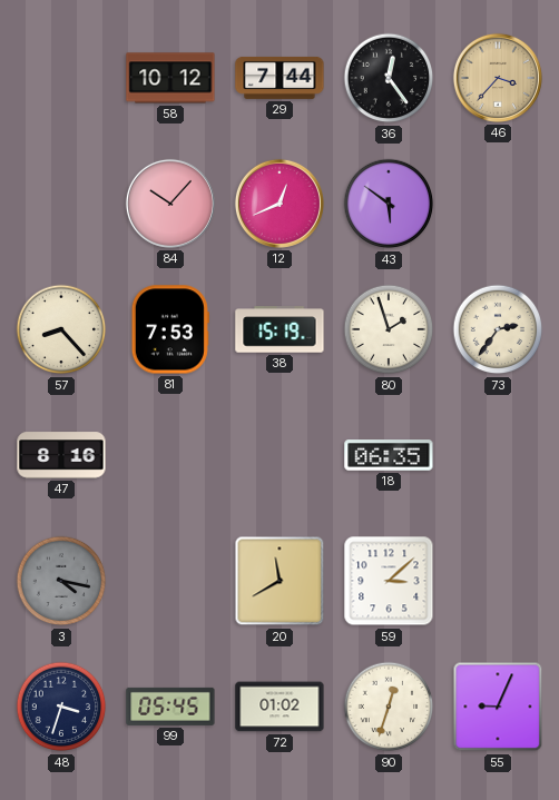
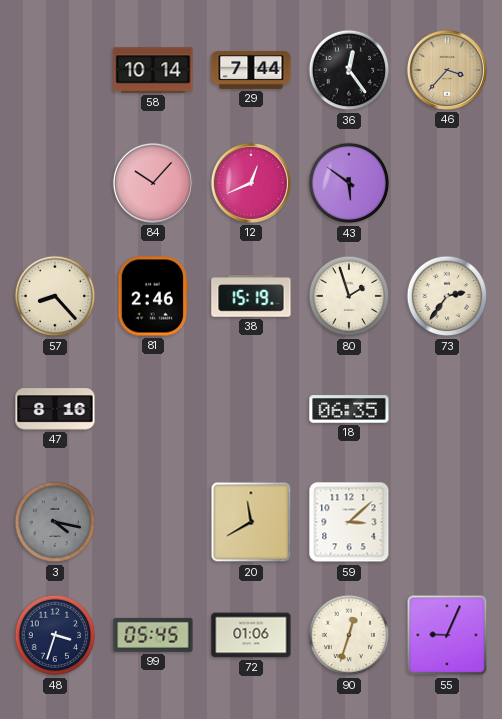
58: 10:12 -> 10:14
81: 7:53 -> 2:46
72: 01:02 -> 01:06
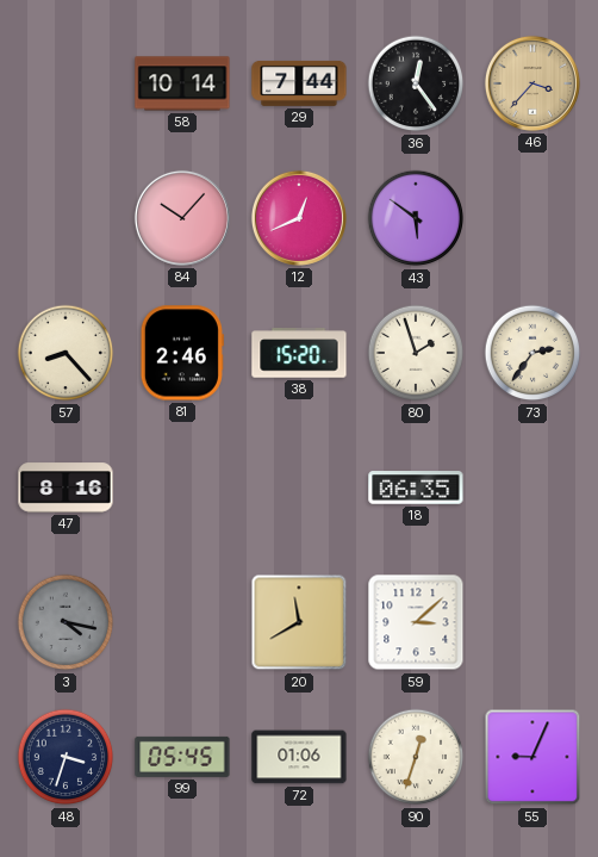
38: 15:19 -> 15:20
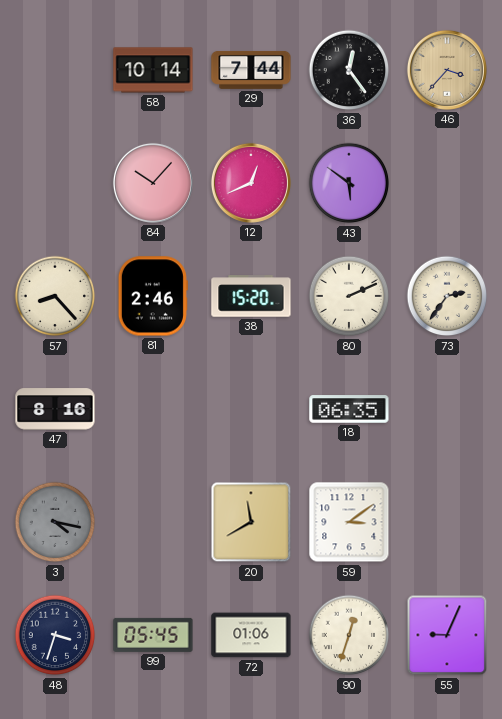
80: 1:57 -> 2:11
59: 3:08 -> 3:09
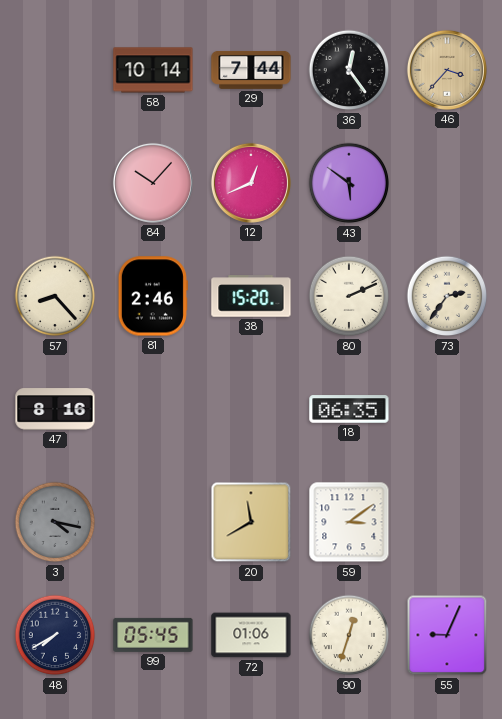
48: 3:33 -> 7:40
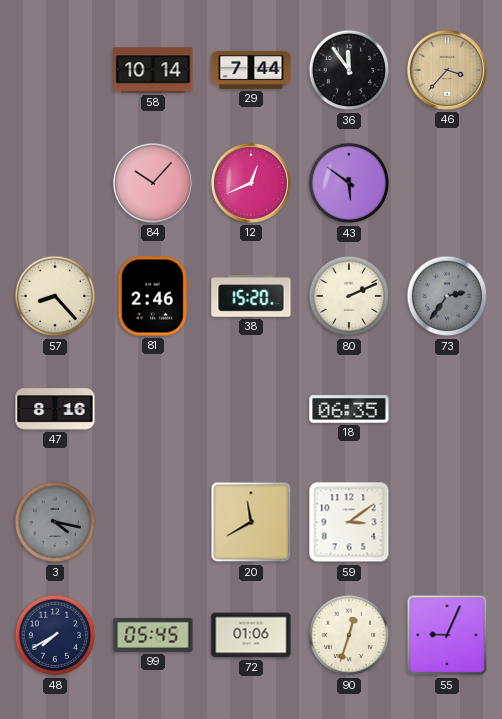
36: 12:24 -> 11:54
73 dial: cream -> grey
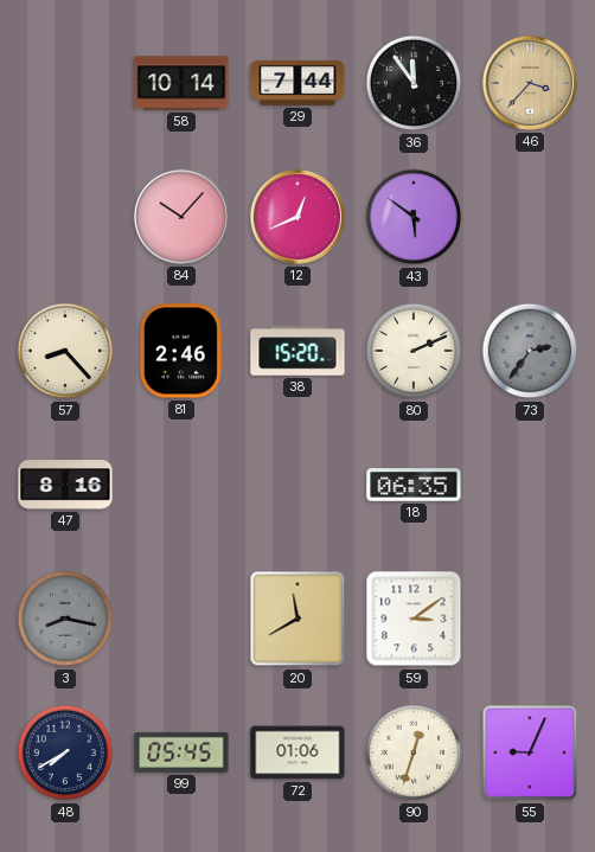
3: 4:17 -> 8:17
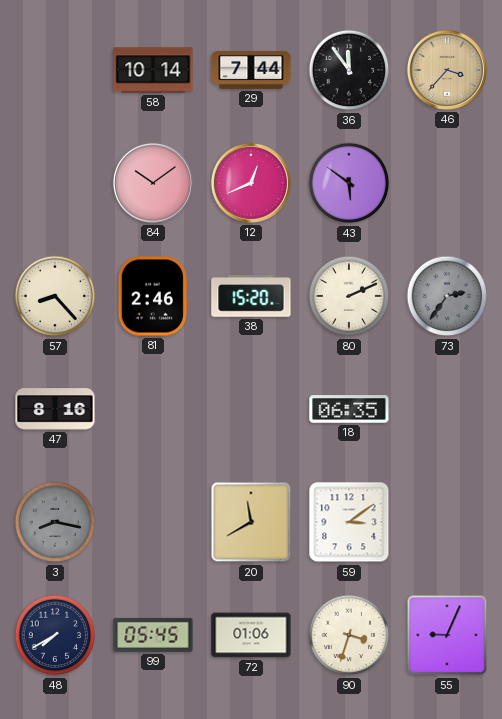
84: 10:07 -> 10:09
90: 12:33 -> 3:33
